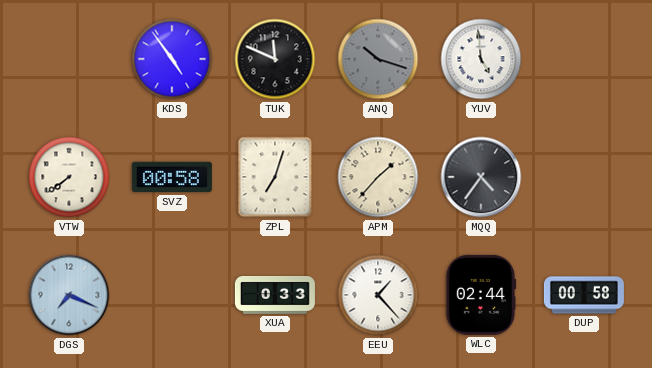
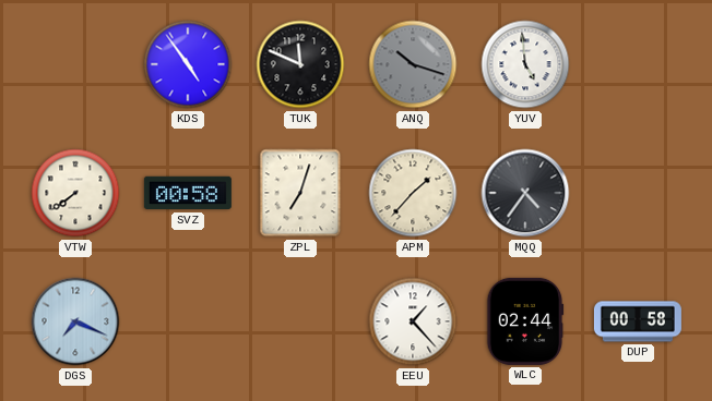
XUA: 0:33 -> none
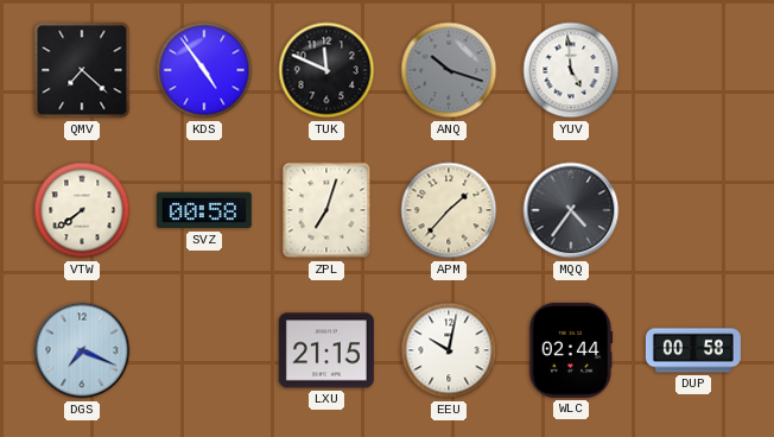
QMV: none -> 7:22
LXU: none -> 21:15
EEU: 1:23 -> 10:02
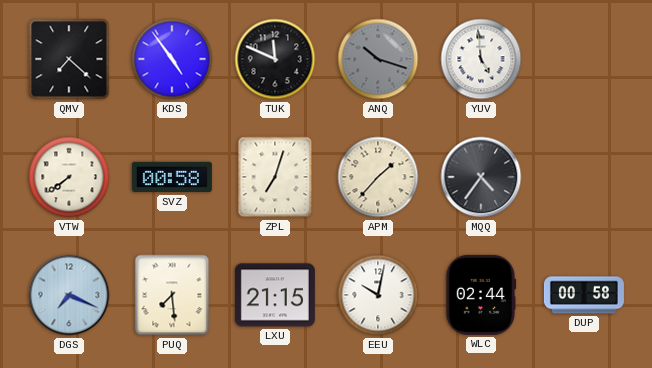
PUQ: none -> 7:29
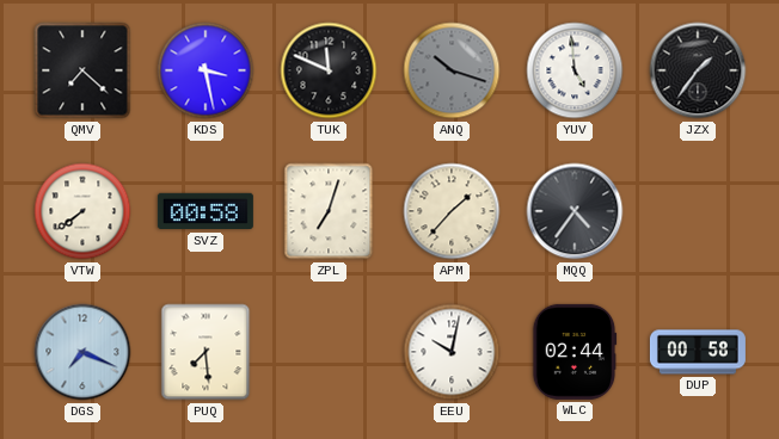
KDS: 4:54 -> 3:28
JZX: none -> 1:36
LXU: 21:15 -> none
